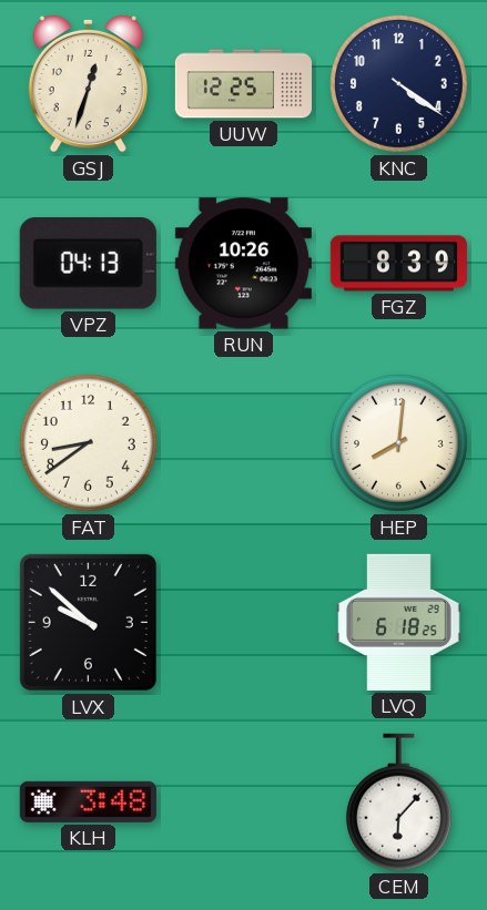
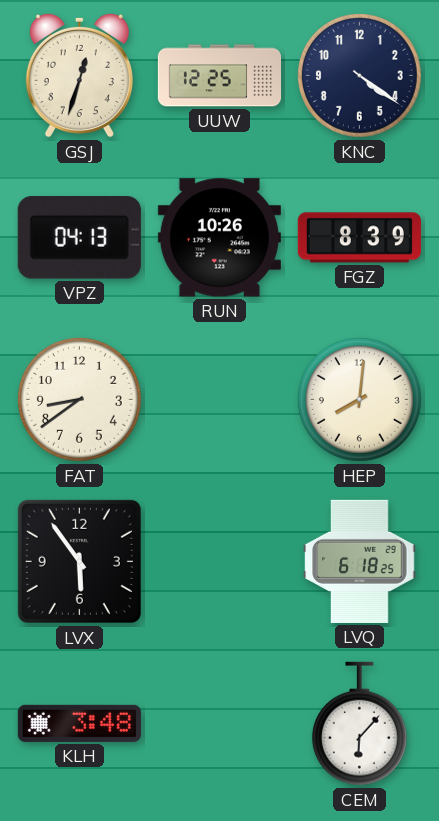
LVX: 9:52 -> 5:54
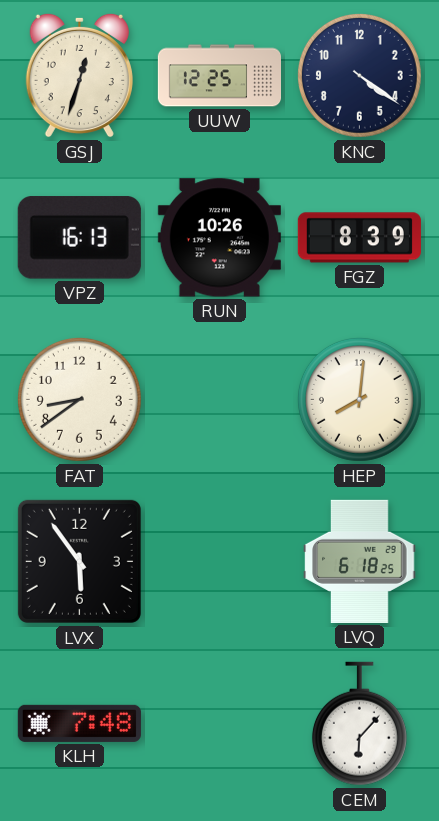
VPZ: 04:13 -> 16:13
KLH: 3:48 -> 7:48
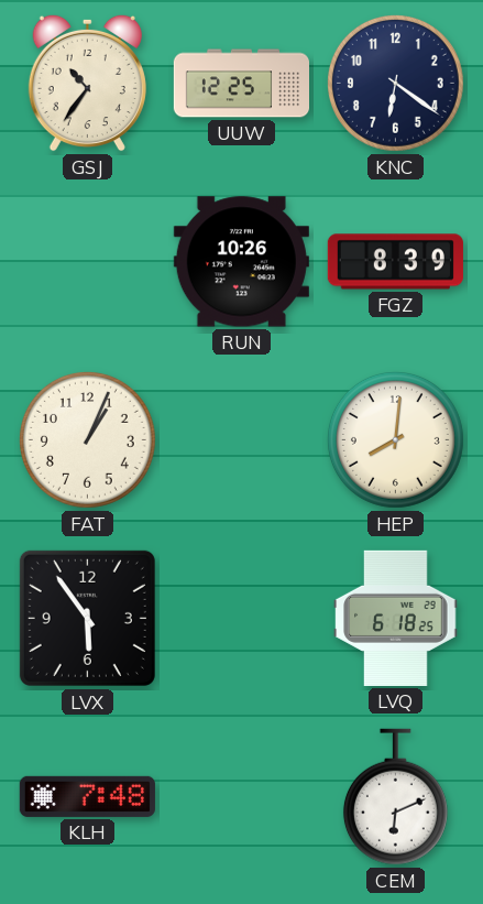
GSJ: 12:33 -> 10:36
KNC: 4:21 -> 6:21
VPZ: 16:13 -> none
FAT: 8:39 -> 1:04
CEM: 6:07 -> 6:11
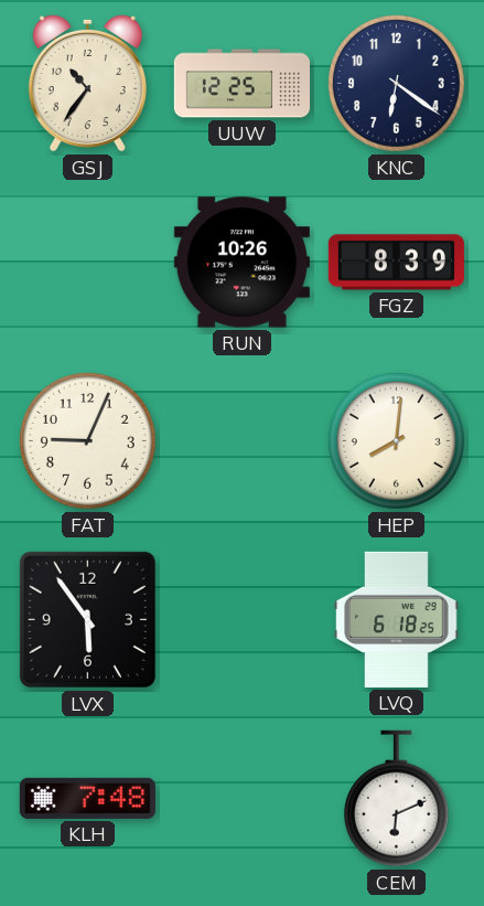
FAT: 1:04 -> 9:04
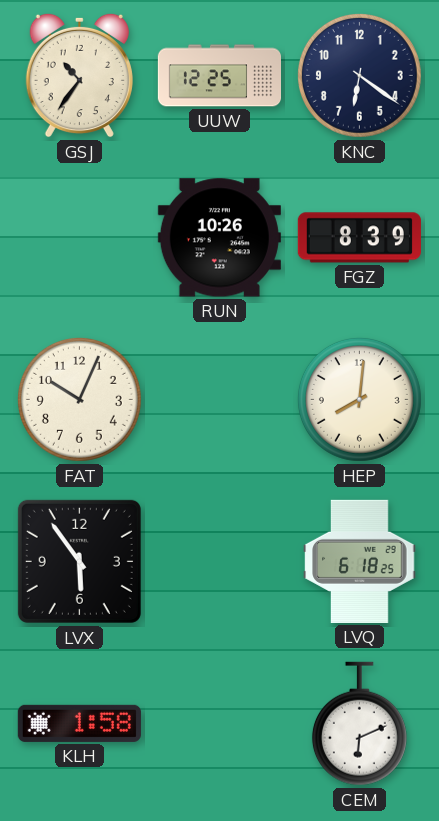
FAT: 9:04 -> 10:04
KLH: 7:48 -> 1:58
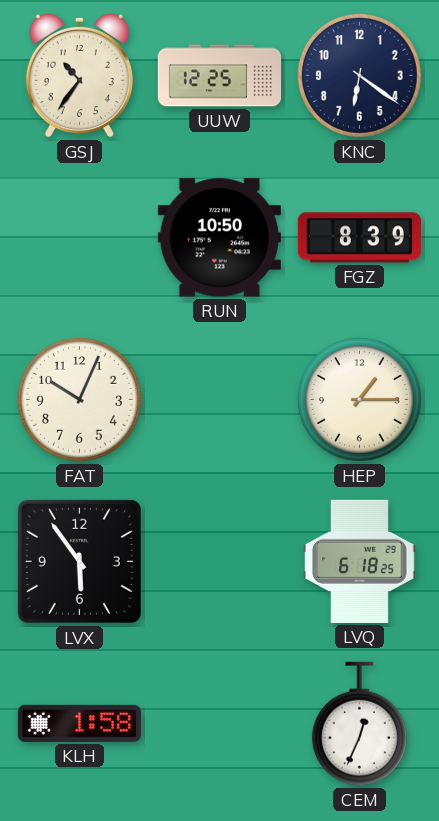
RUN: 10:26 -> 10:50
HEP: 8:01 -> 1:15
CEM: 6:11 -> 12:34
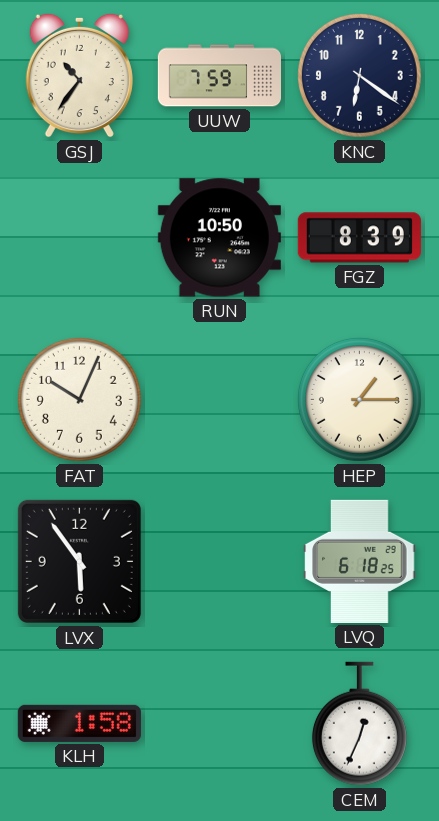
UUW: 12:25 -> 7:59
